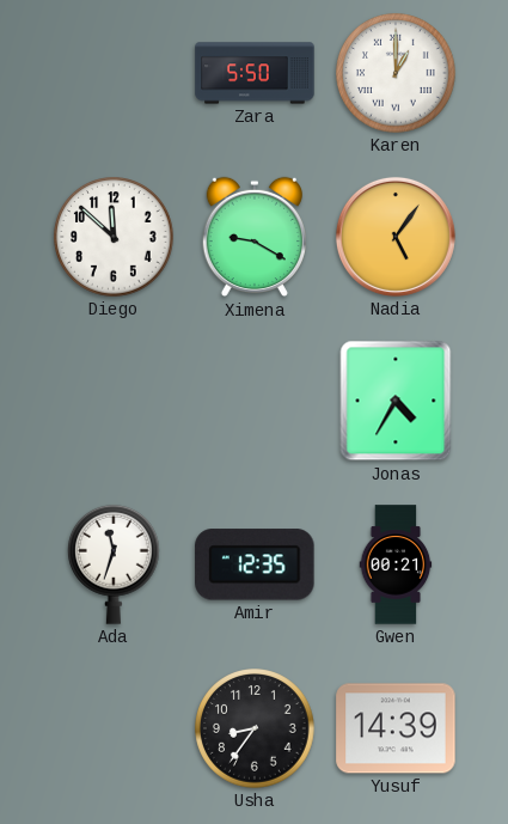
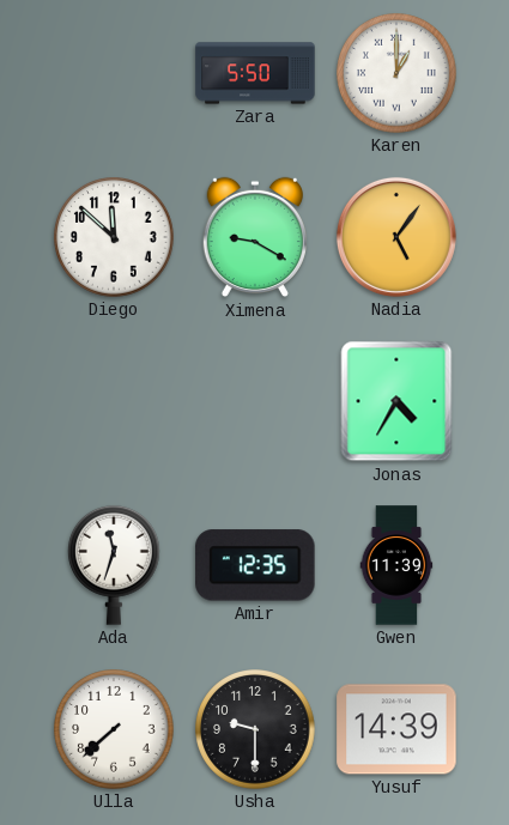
Gwen: 00:21 -> 11:39
Ulla: none -> 7:38
Usha: 8:36 -> 9:30
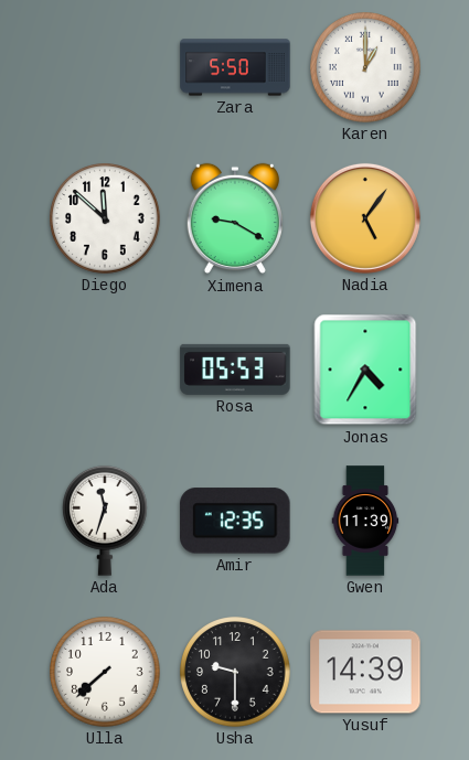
Rosa: none -> 05:53
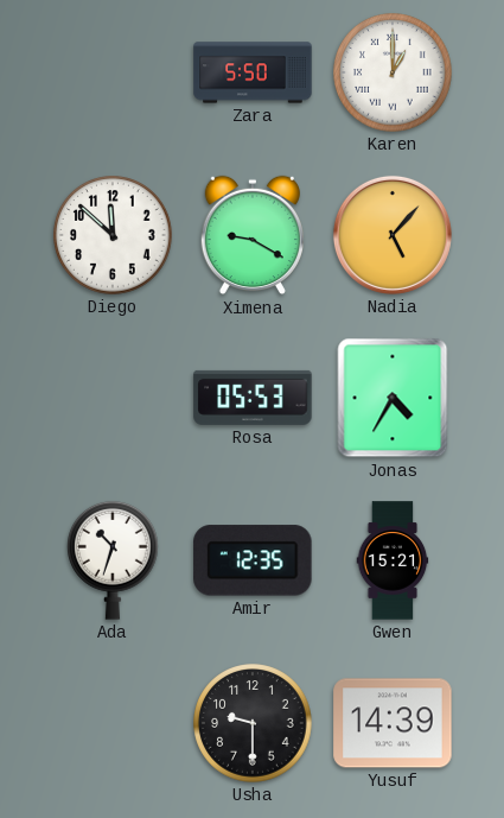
Nadia: 5:06 -> 5:07
Ada: 11:33 -> 10:33
Gwen: 11:39 -> 15:21
Ulla: 7:38 -> none
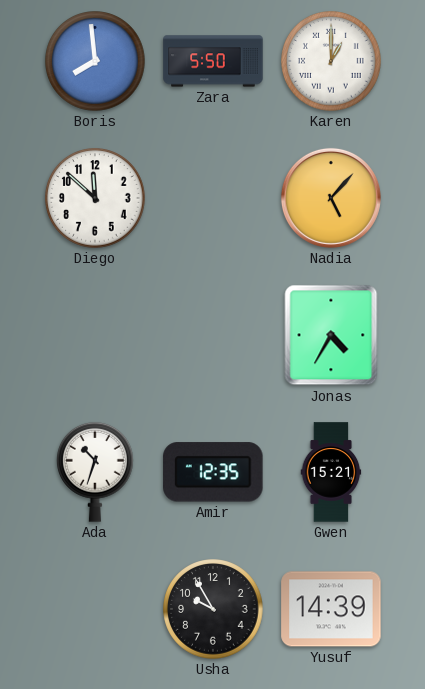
Boris: none -> 7:59
Ximena: 9:20 -> none
Rosa: 05:53 -> none
Usha: 9:30 -> 9:55
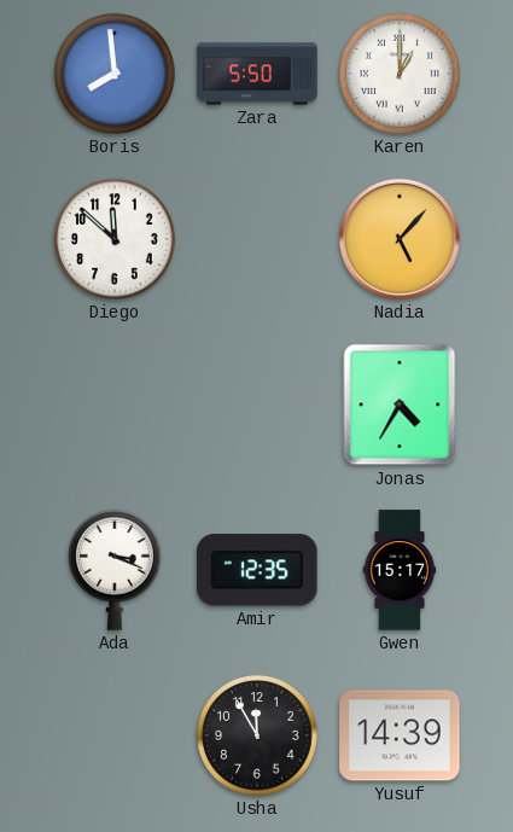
Ada: 10:33 -> 3:19
Gwen: 15:21 -> 15:17
Usha: 9:55 -> 11:55
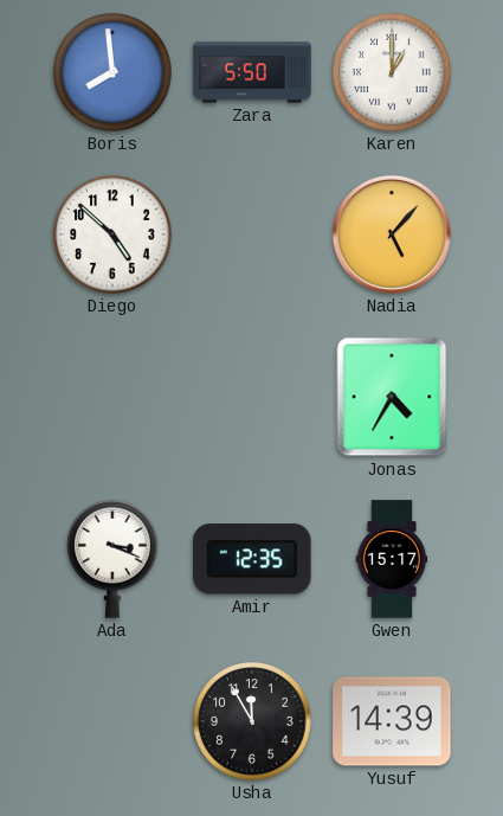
Diego: 11:52 -> 4:52
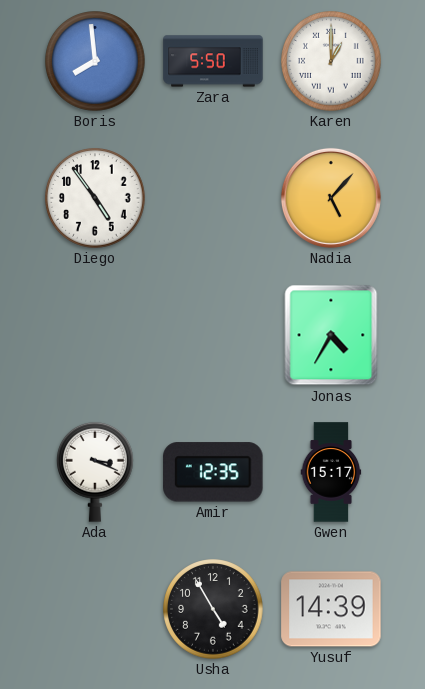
Diego: 4:52 -> 4:54
Usha: 11:55 -> 4:55
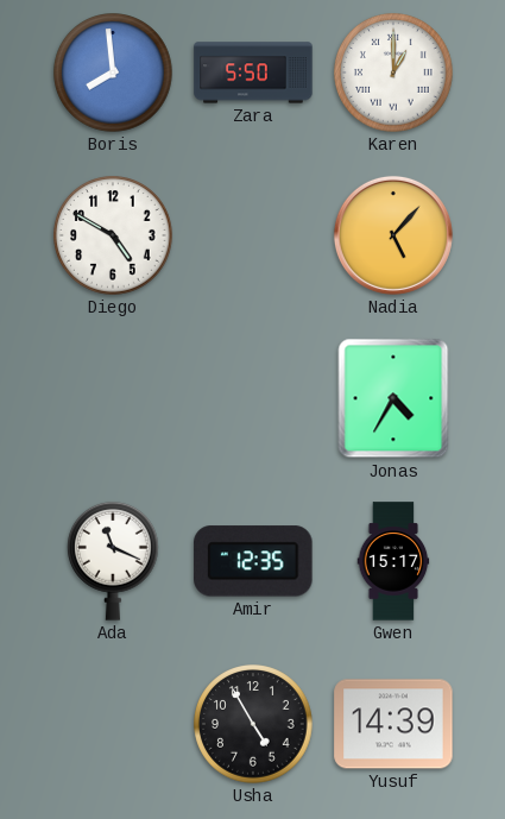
Diego: 4:54 -> 4:50
Ada: 3:19 -> 11:19
